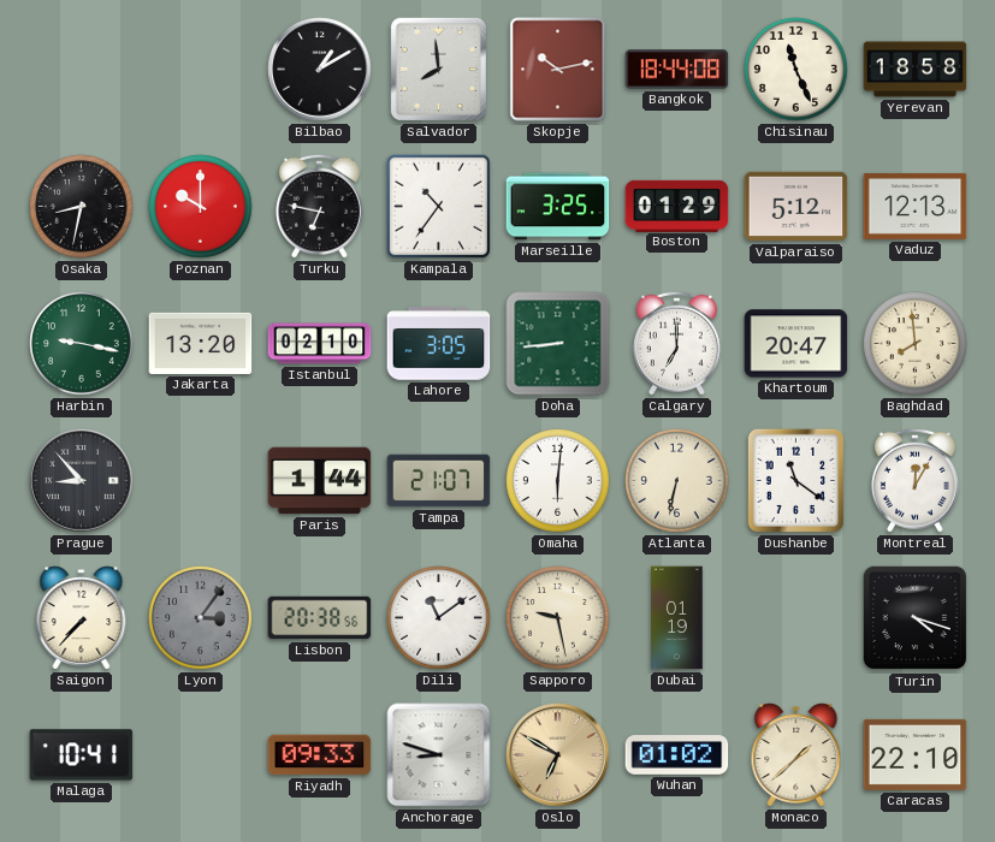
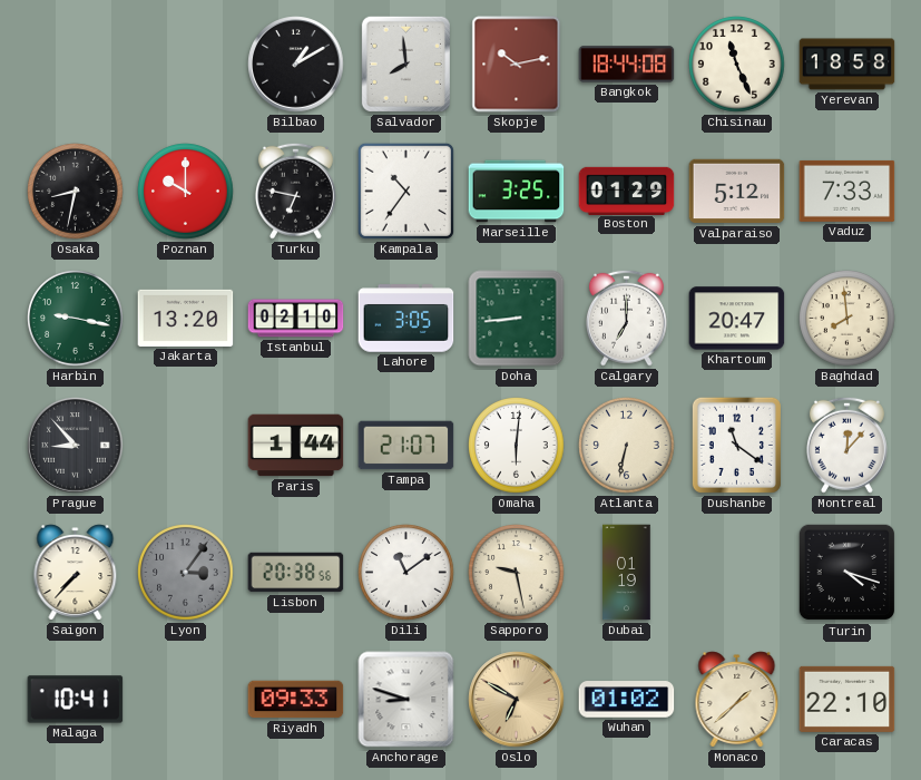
Vaduz: 12:13 -> 7:33
Montreal: 12:05 -> 12:07
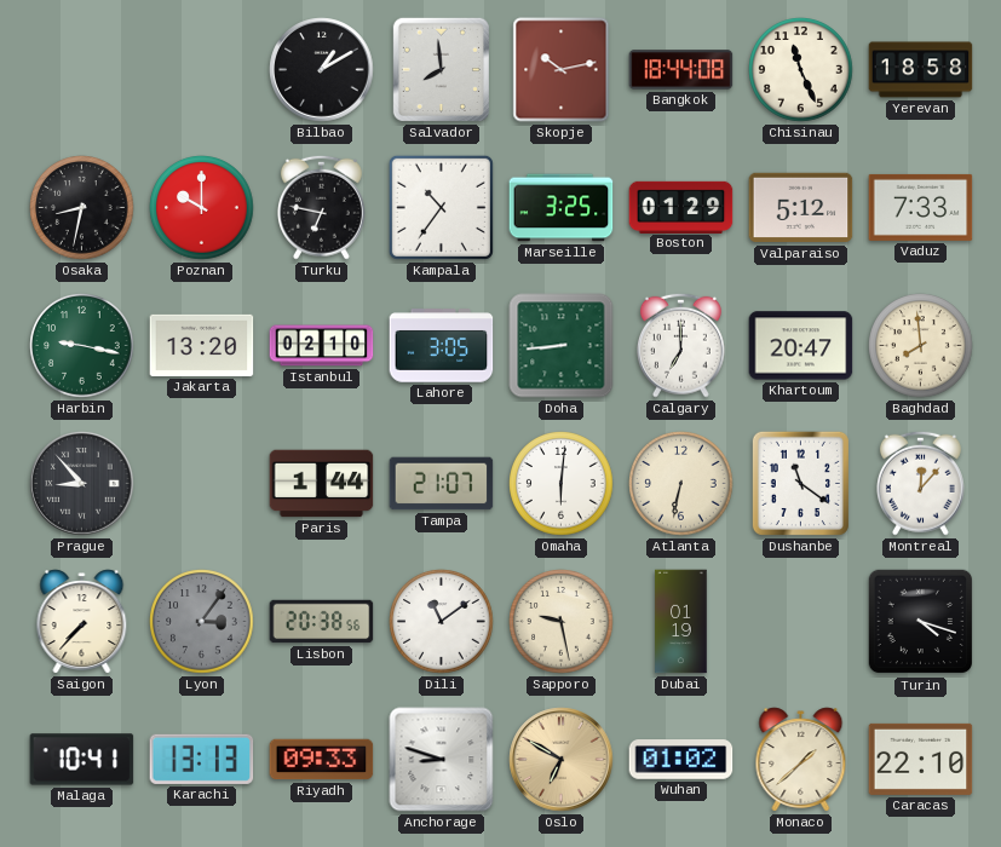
Karachi: none -> 13:13
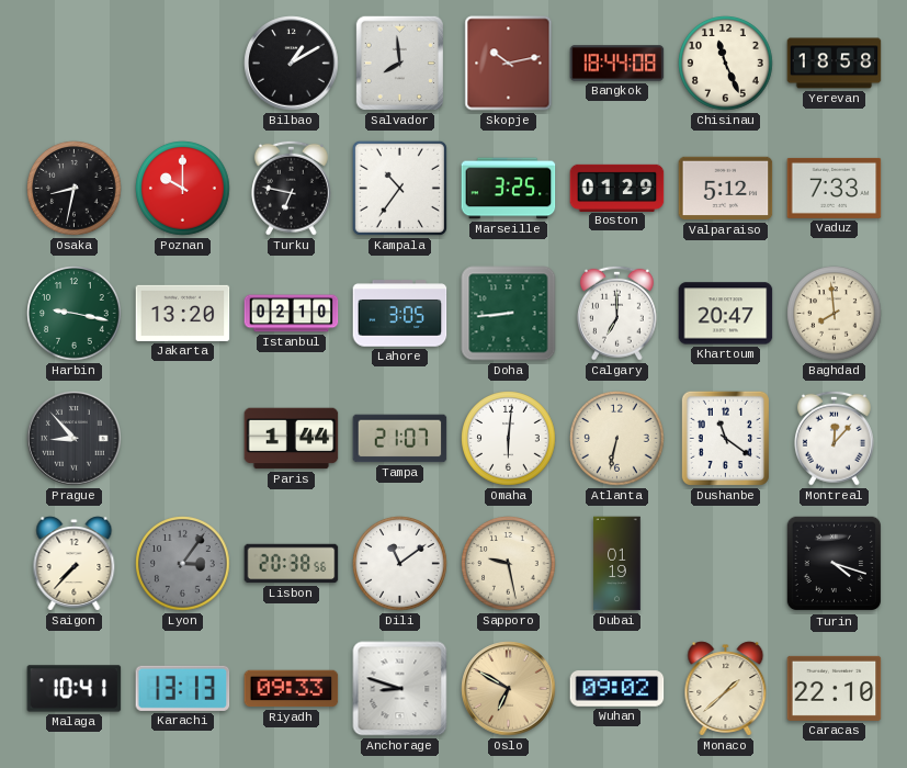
Wuhan: 01:02 -> 09:02
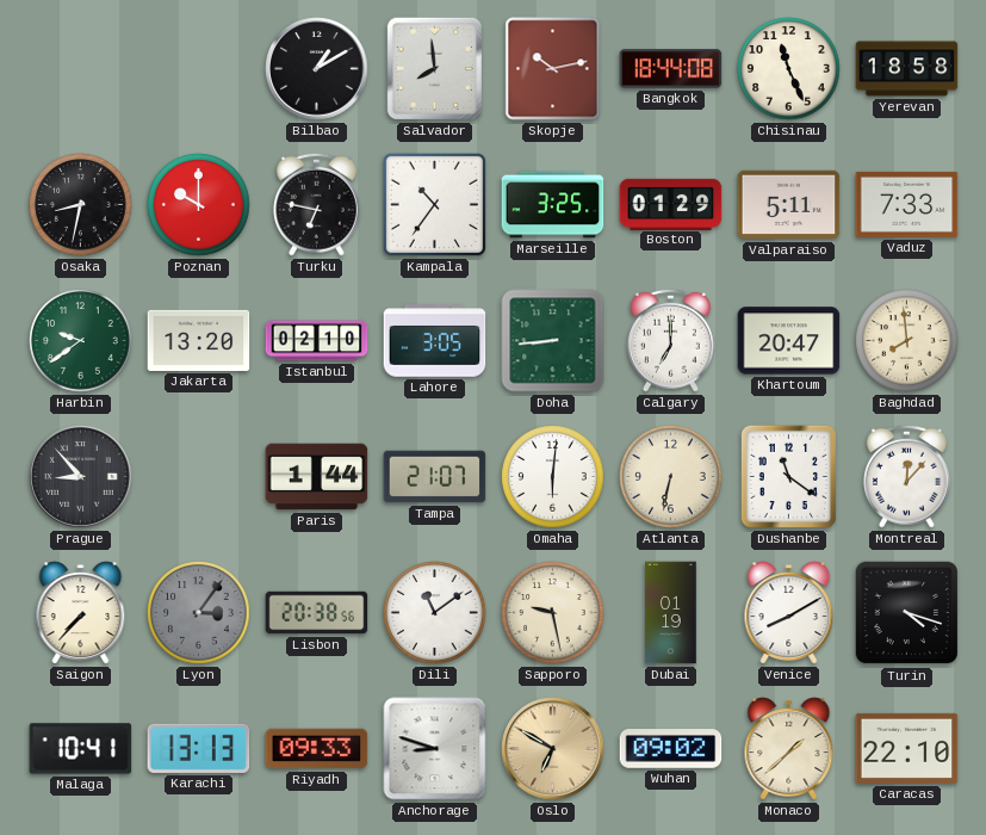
Valparaiso: 5:12 -> 5:11
Harbin: 9:17 -> 9:39
Venice: none -> 8:10
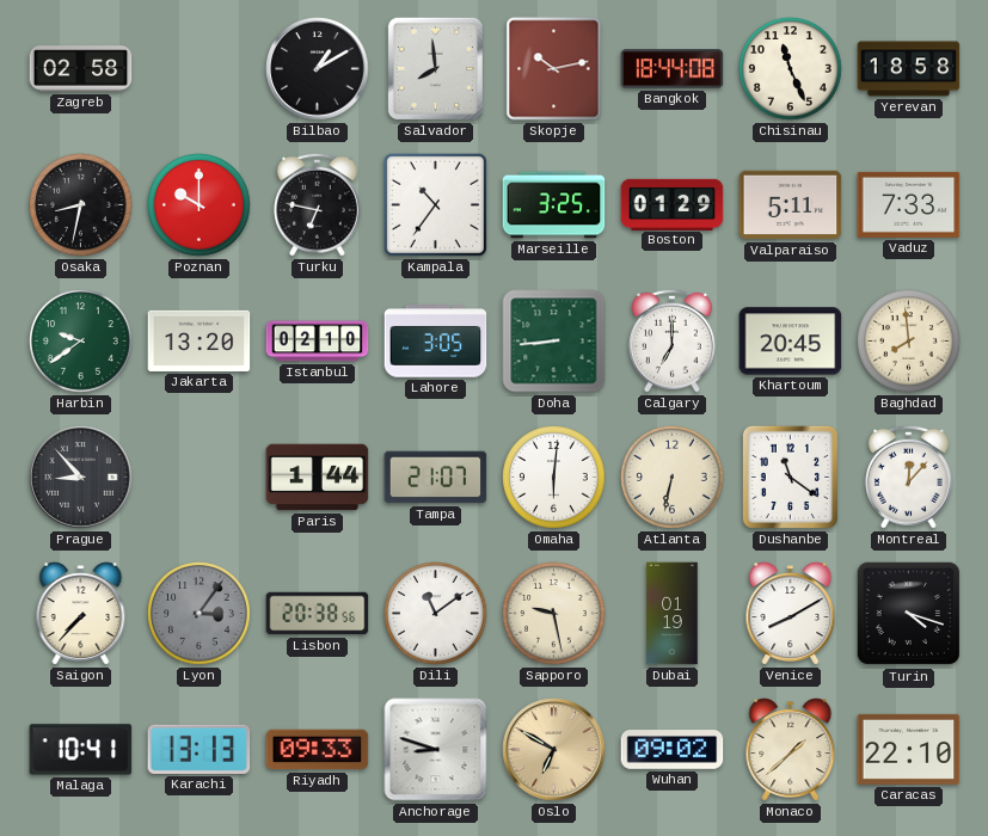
Zagreb: none -> 02:58
Khartoum: 20:47 -> 20:45
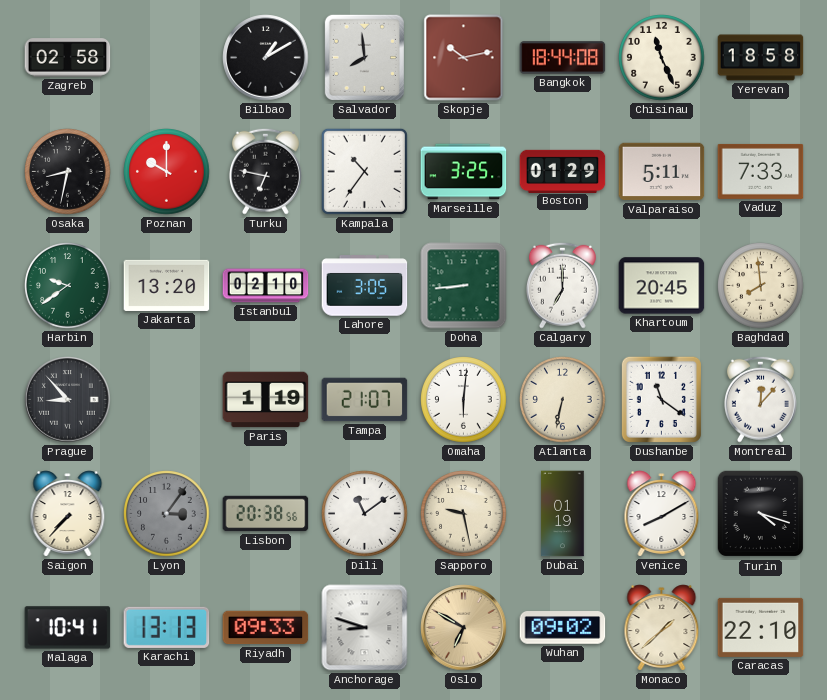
Paris: 1:44 -> 1:19
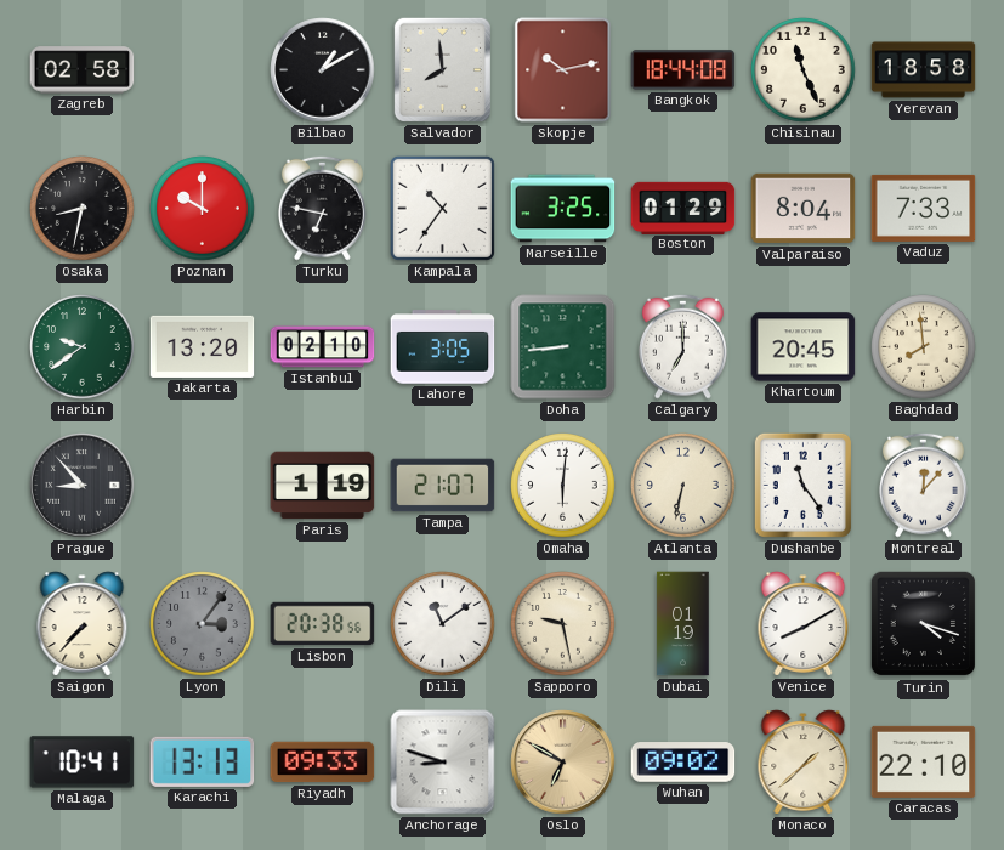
Valparaiso: 5:11 -> 8:04
Dushanbe: 11:21 -> 11:24
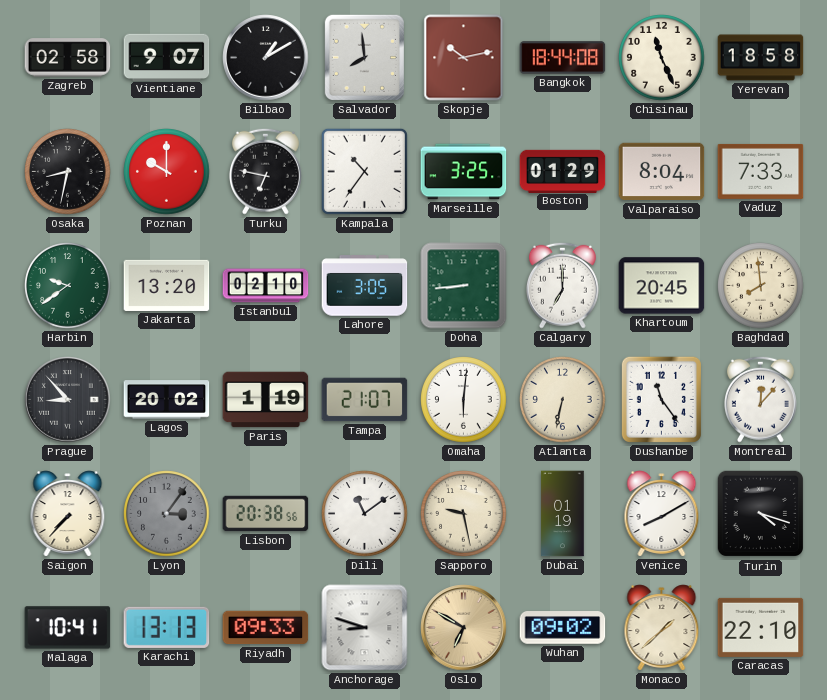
Vientiane: none -> 9:07
Lagos: none -> 20:02
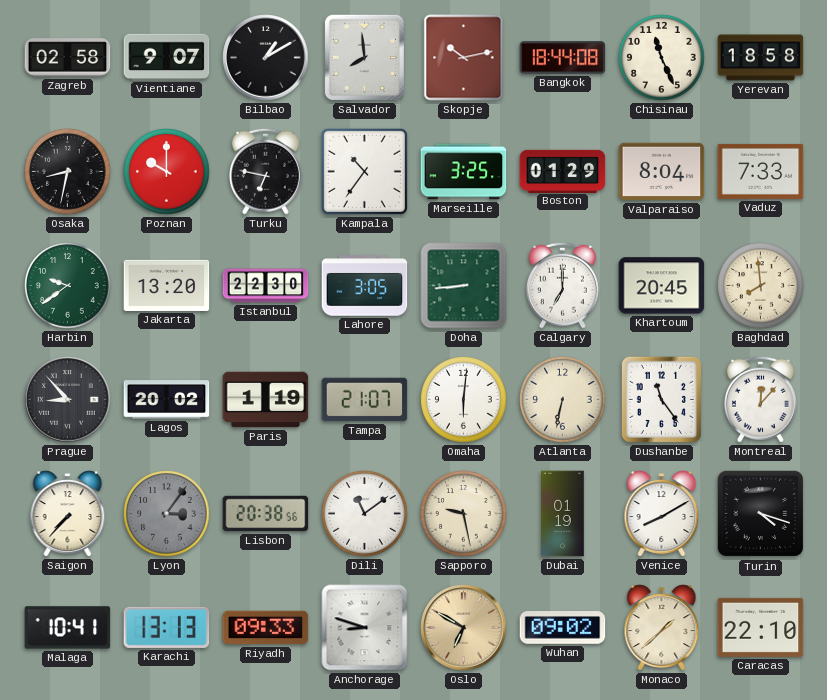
Istanbul: 02:10 -> 22:30
